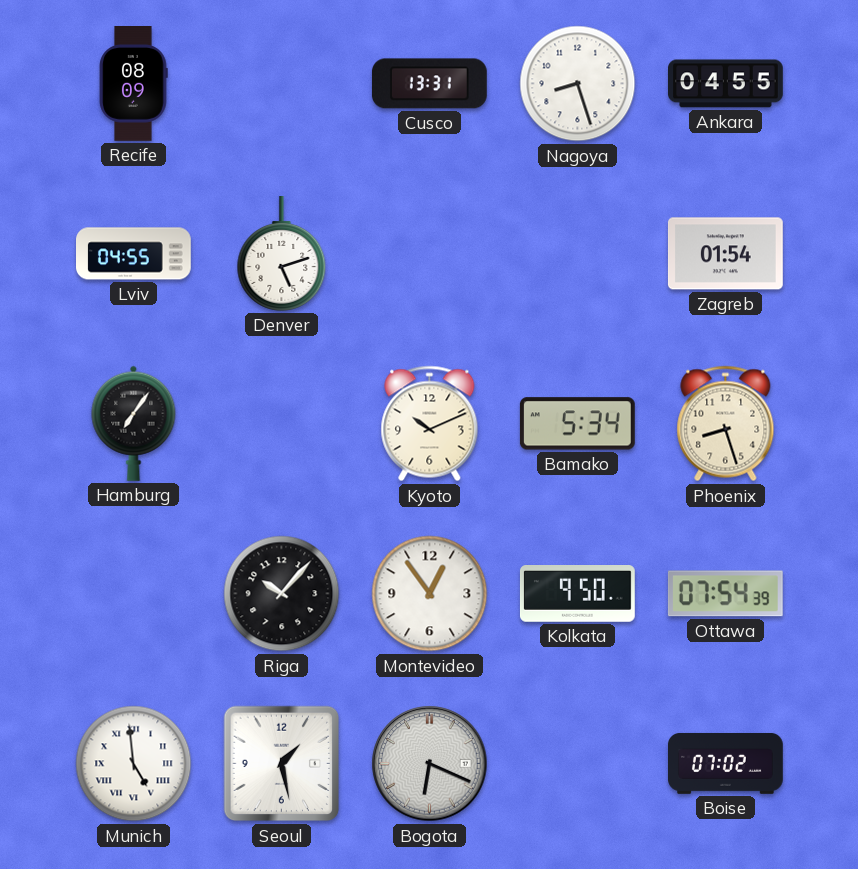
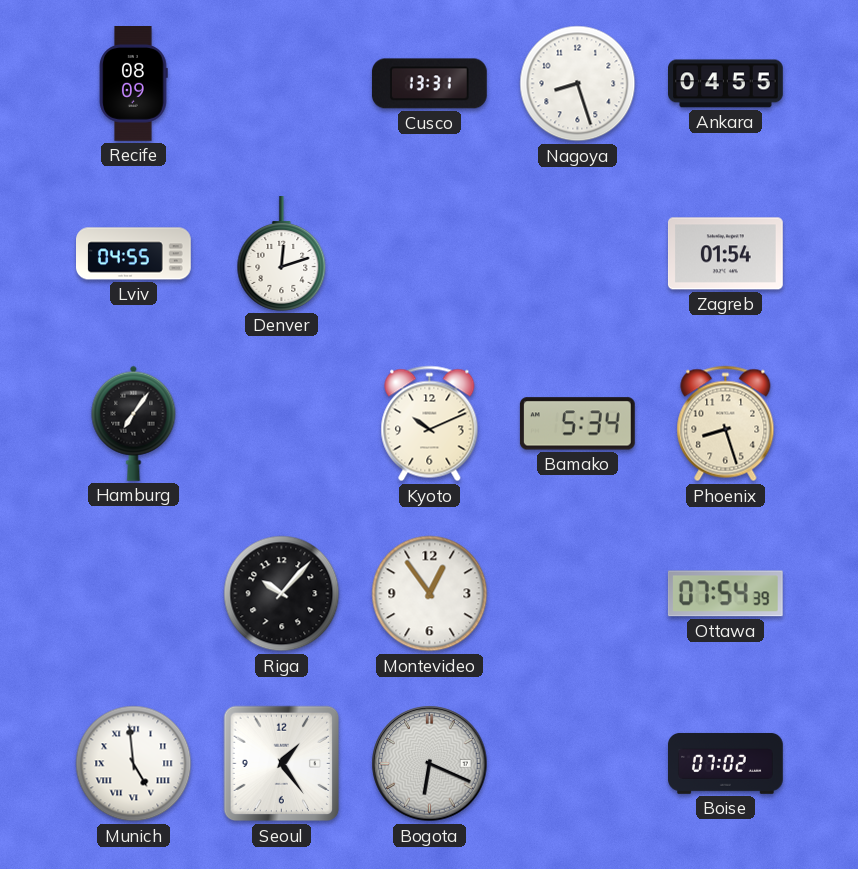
Denver: 5:12 -> 12:12
Kolkata: 9:50 -> none
Seoul: 1:28 -> 1:24
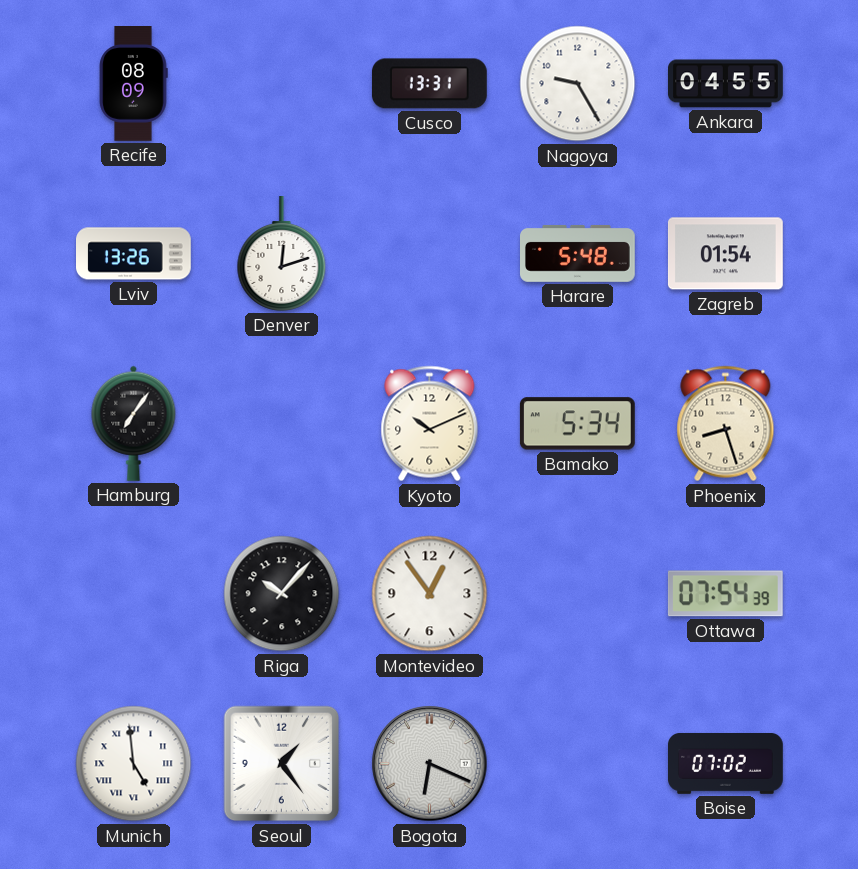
Nagoya: 8:27 -> 9:25
Lviv: 04:55 -> 13:26
Harare: none -> 5:48
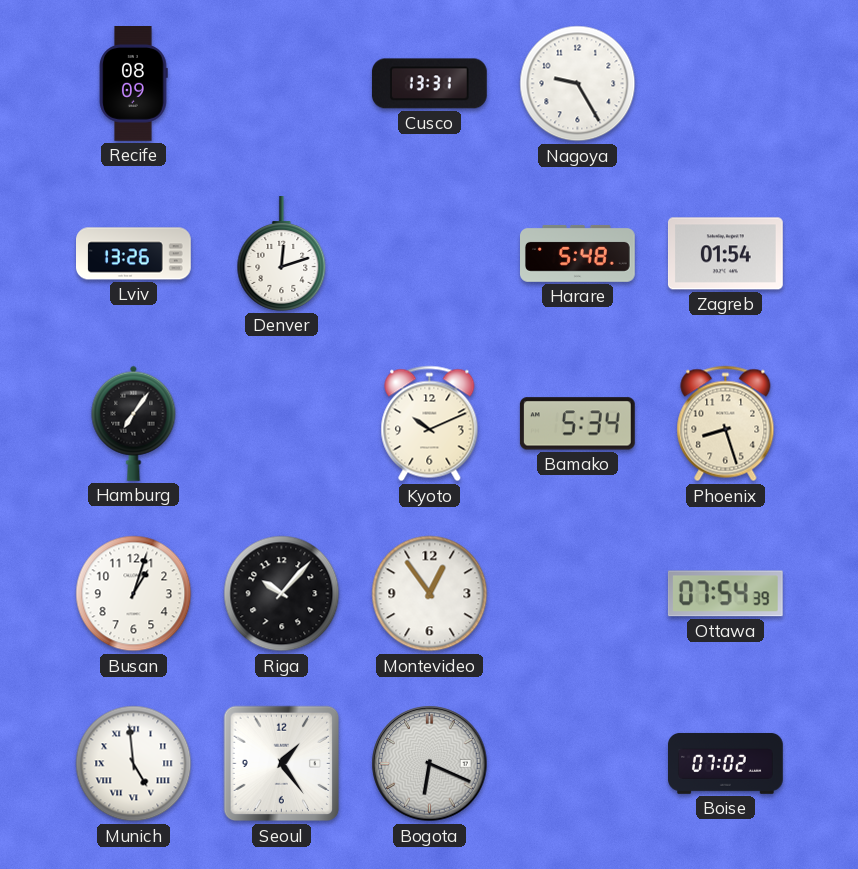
Ankara: 04:55 -> none
Busan: none -> 1:03
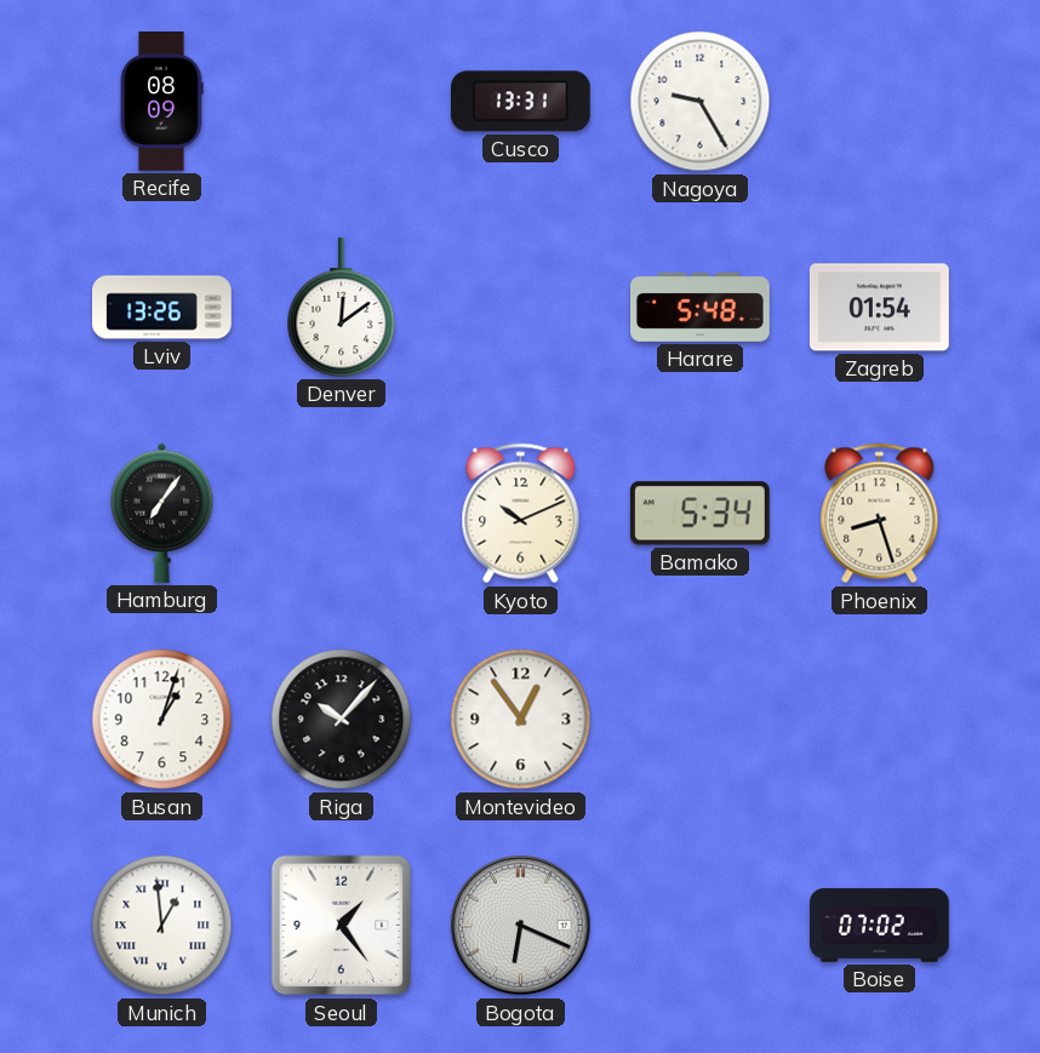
Denver: 12:12 -> 12:09
Ottawa: 07:54 -> none
Munich: 4:59 -> 12:59
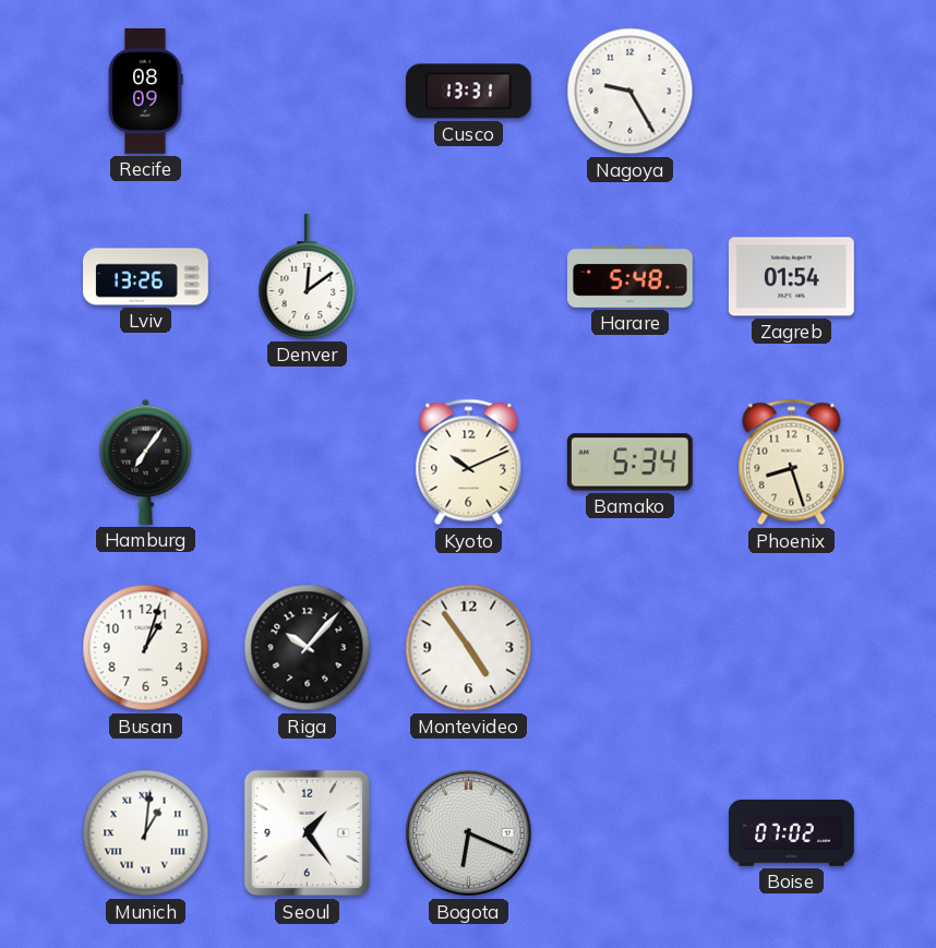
Montevideo: 12:54 -> 4:54
Munich: 12:59 -> 1:01
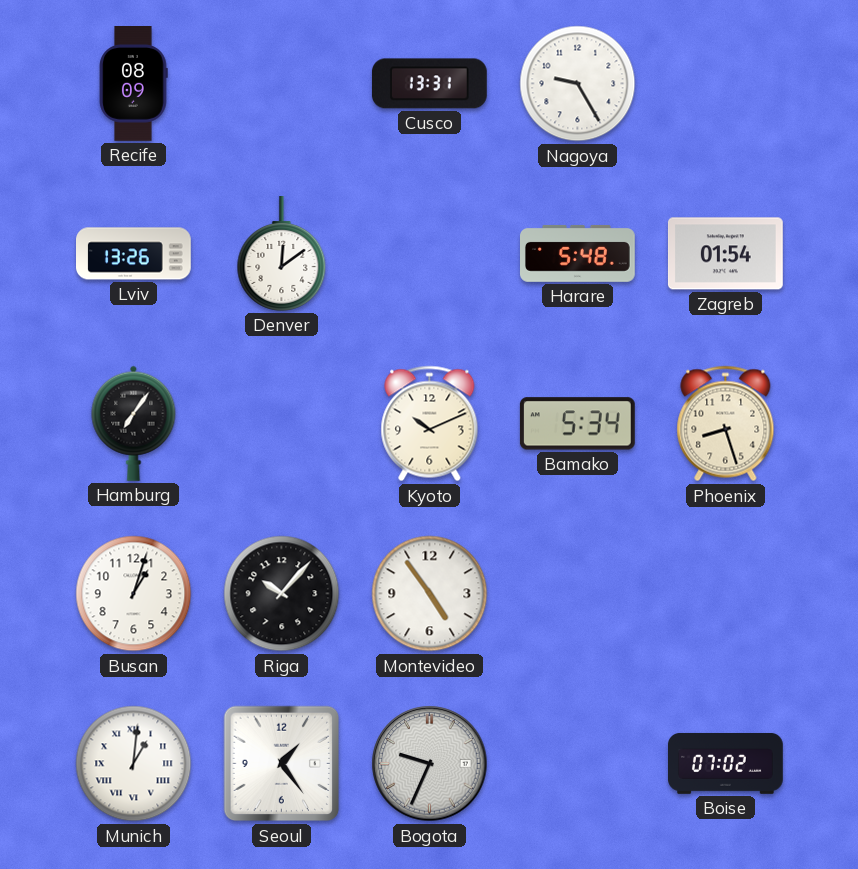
Bogota: 6:19 -> 9:34
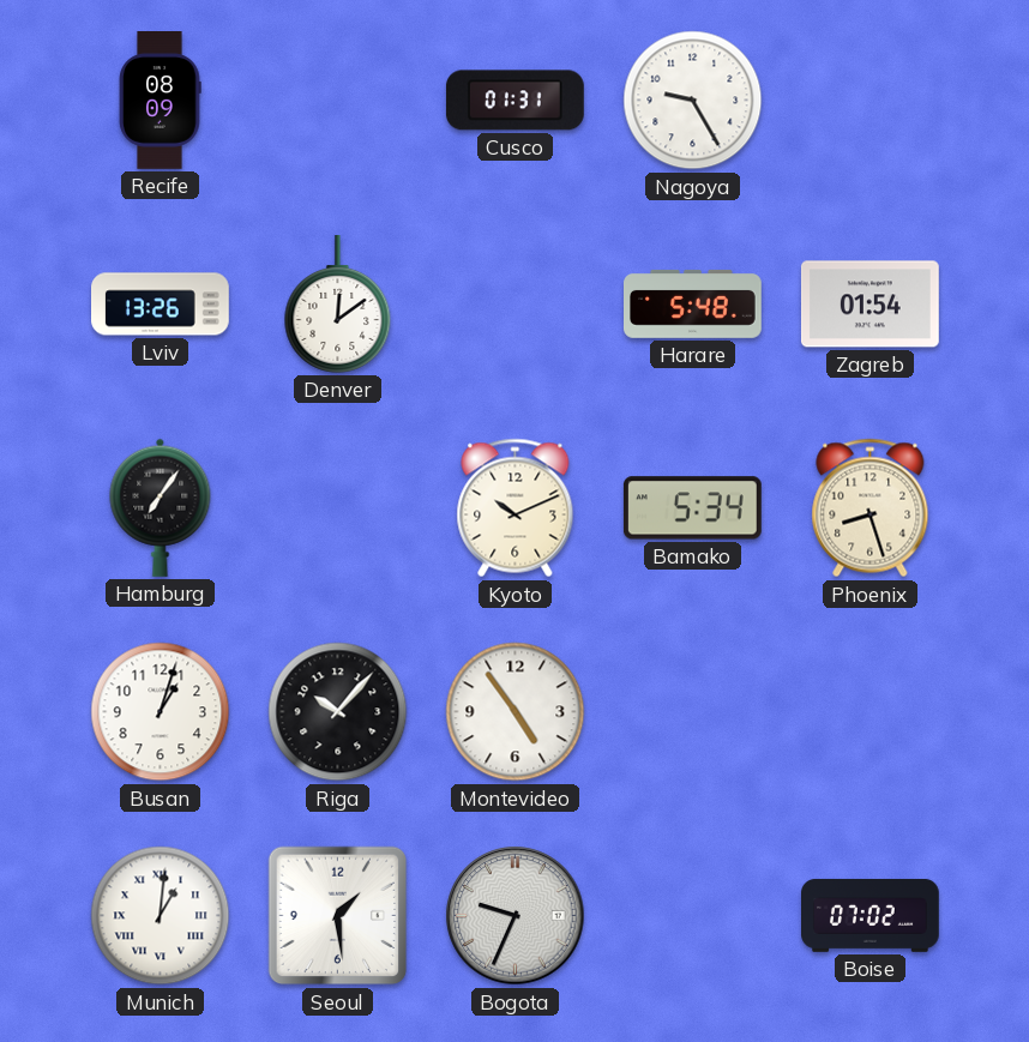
Cusco: 13:31 -> 01:31
Seoul: 1:24 -> 1:29
